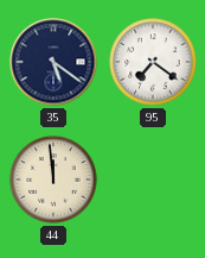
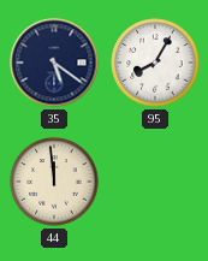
95: 7:21 -> 8:05
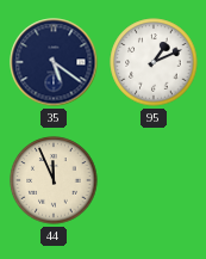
95: 8:05 -> 1:11
44: 11:59 -> 11:56
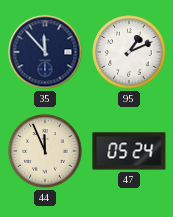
35: 5:21 -> 11:53
47: none -> 05:24
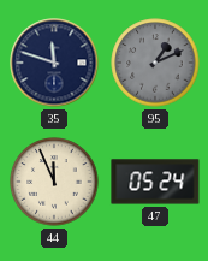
35: 11:53 -> 11:48
95 dial: white -> grey
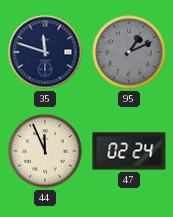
47: 05:24 -> 02:24
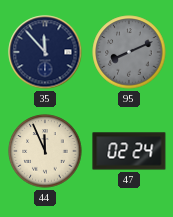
35: 11:48 -> 11:53
95: 1:11 -> 8:11
